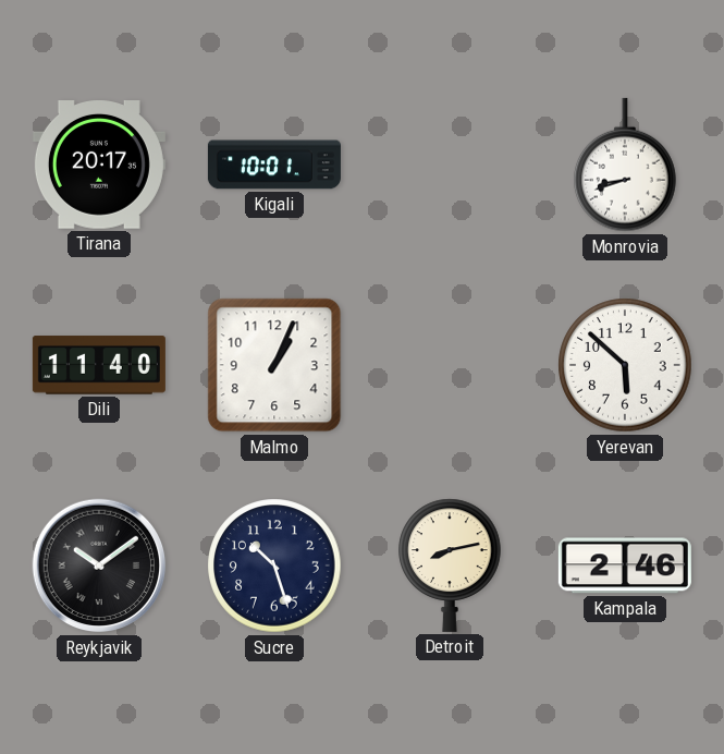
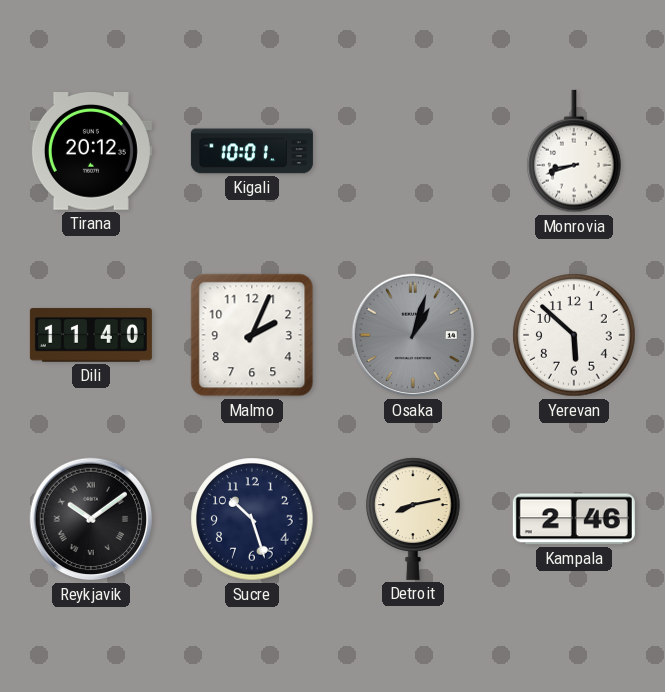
Tirana: 20:17 -> 20:12
Malmo: 1:04 -> 2:04
Osaka: none -> 1:03
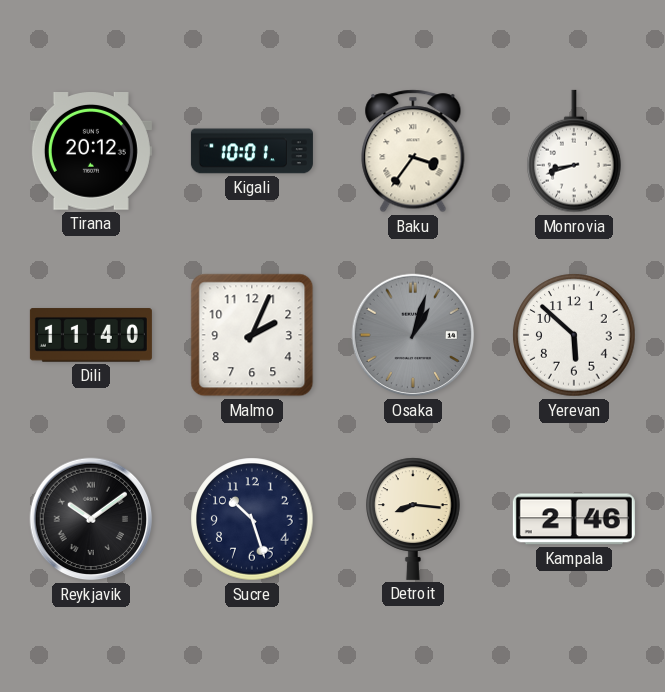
Baku: none -> 3:36
Detroit: 8:13 -> 8:16
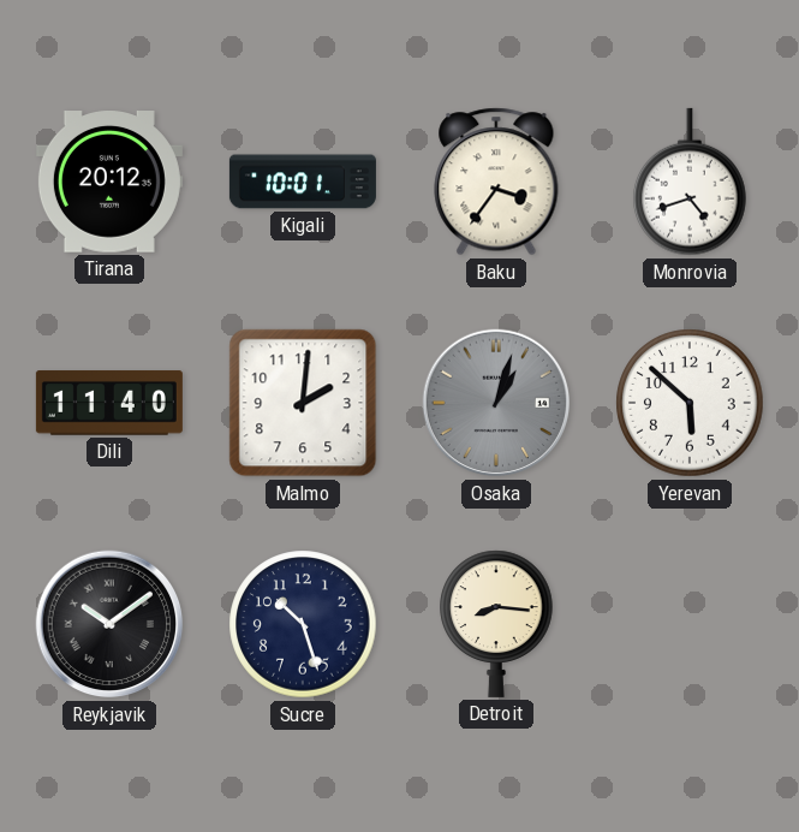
Monrovia: 8:42 -> 4:42
Malmo: 2:04 -> 2:01
Kampala: 2:46 -> none
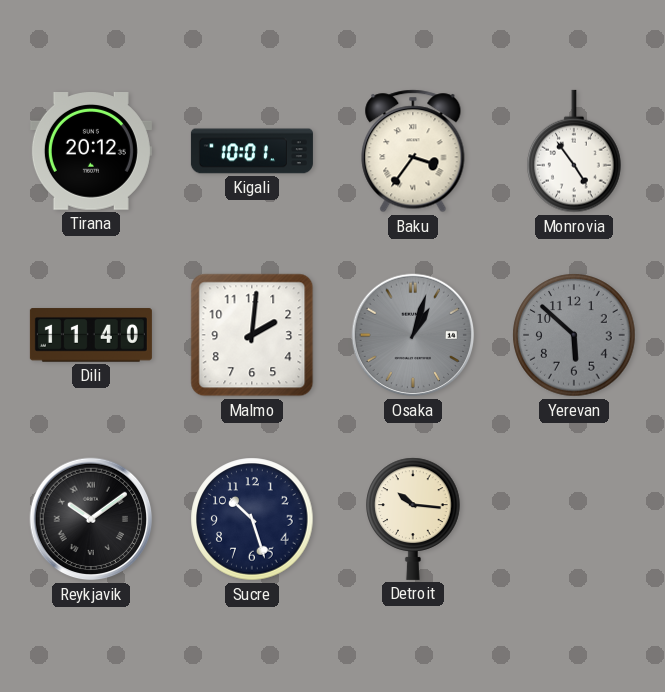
Monrovia: 4:42 -> 4:54
Yerevan dial: white -> grey
Detroit: 8:16 -> 10:16
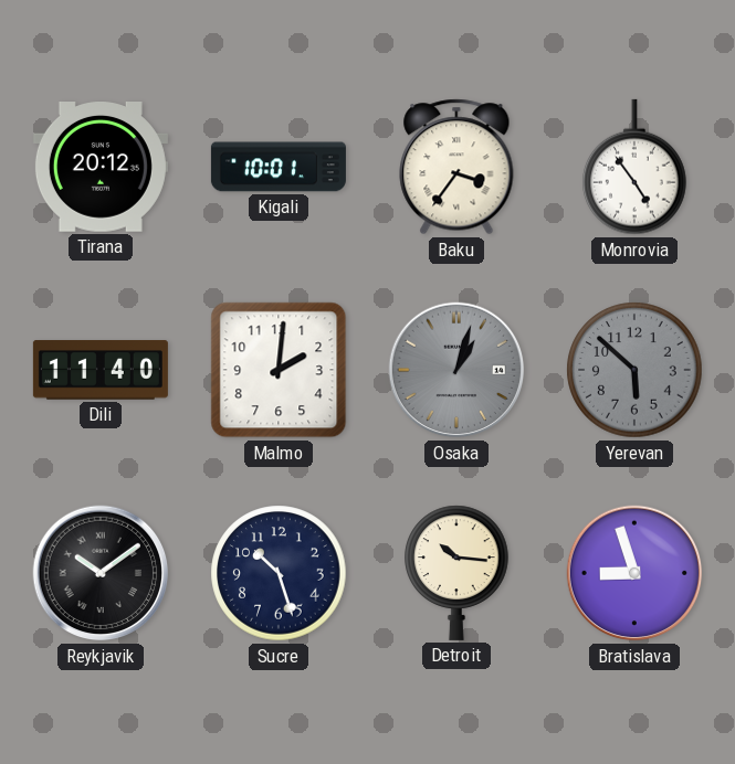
Bratislava: none -> 8:57
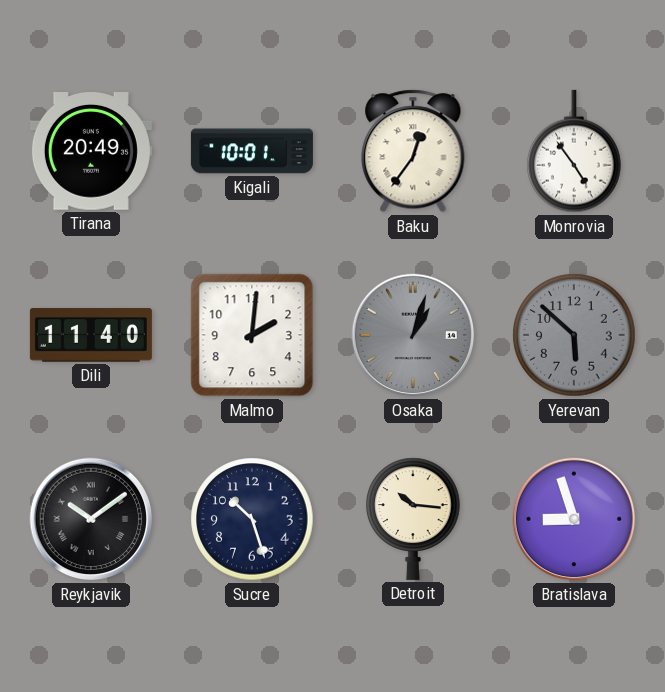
Tirana: 20:12 -> 20:49
Baku: 3:36 -> 12:36
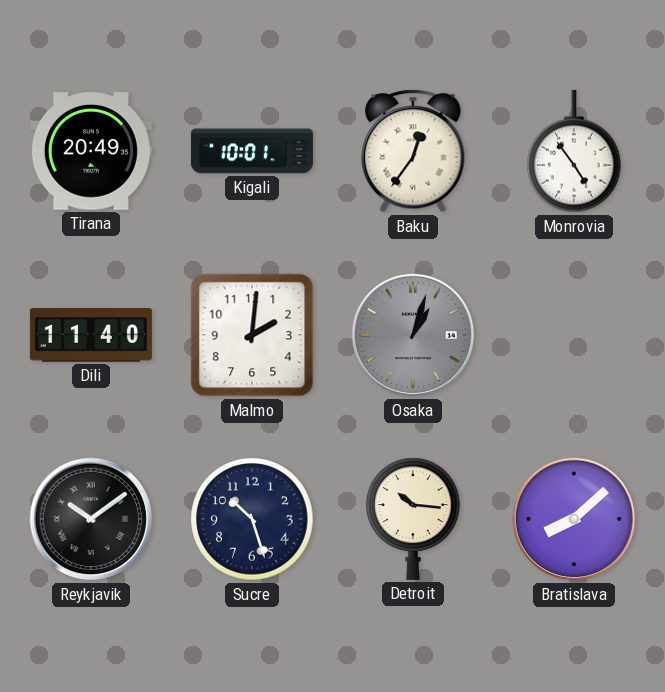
Yerevan: 5:52 -> none
Bratislava: 8:57 -> 8:08
